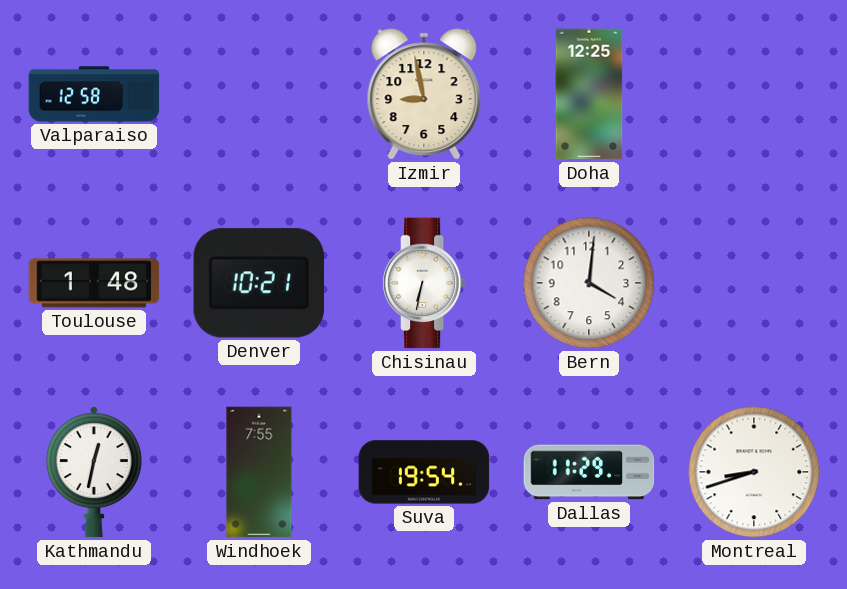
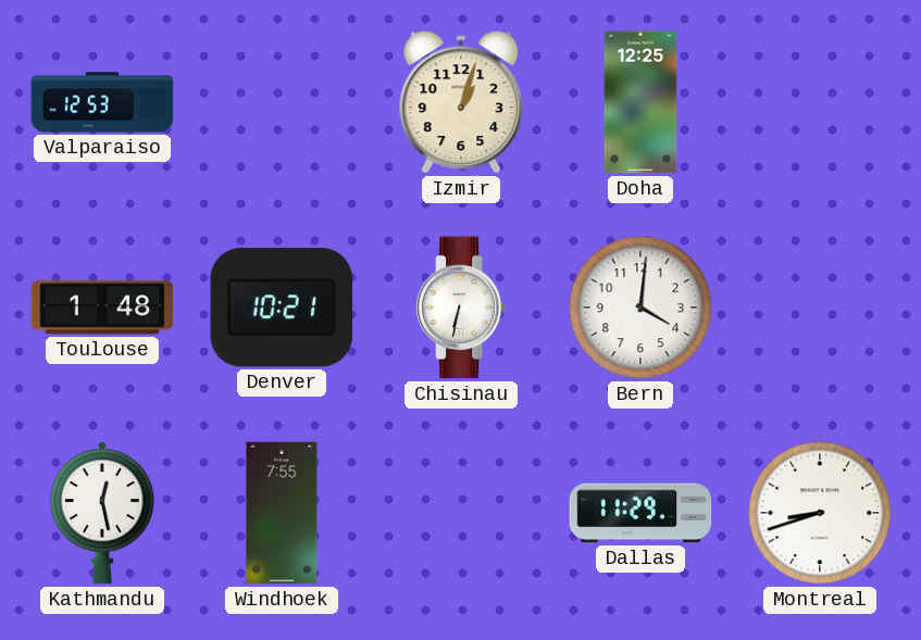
Valparaiso: 12:58 -> 12:53
Izmir: 8:58 -> 1:03
Kathmandu: 12:32 -> 12:28
Suva: 19:54 -> none
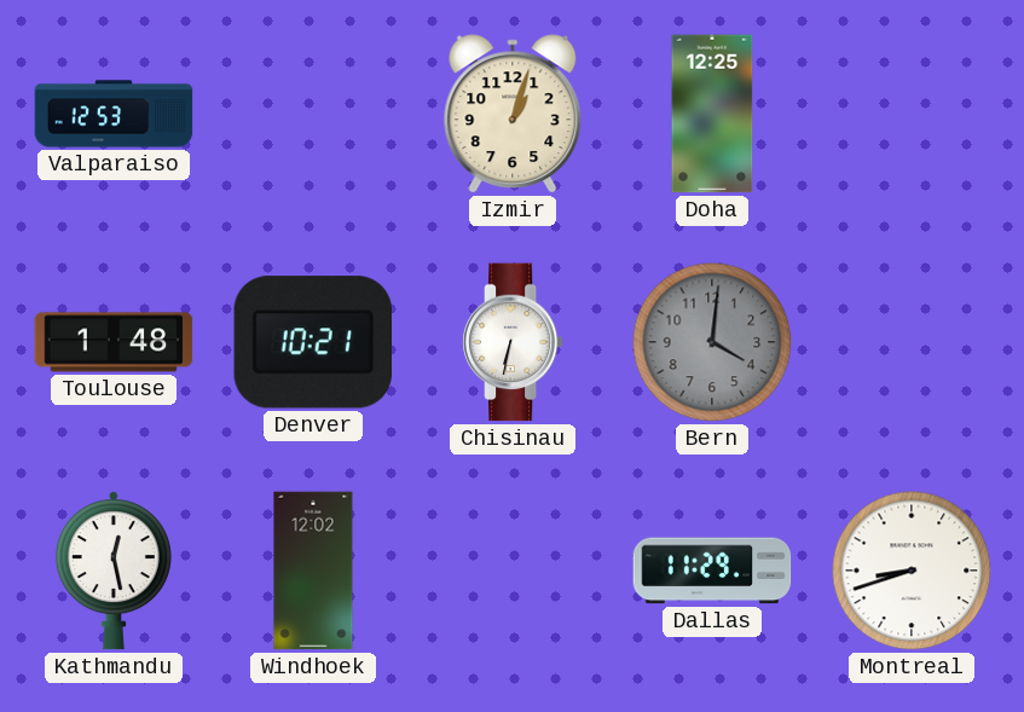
Bern dial: white -> grey
Windhoek: 7:55 -> 12:02
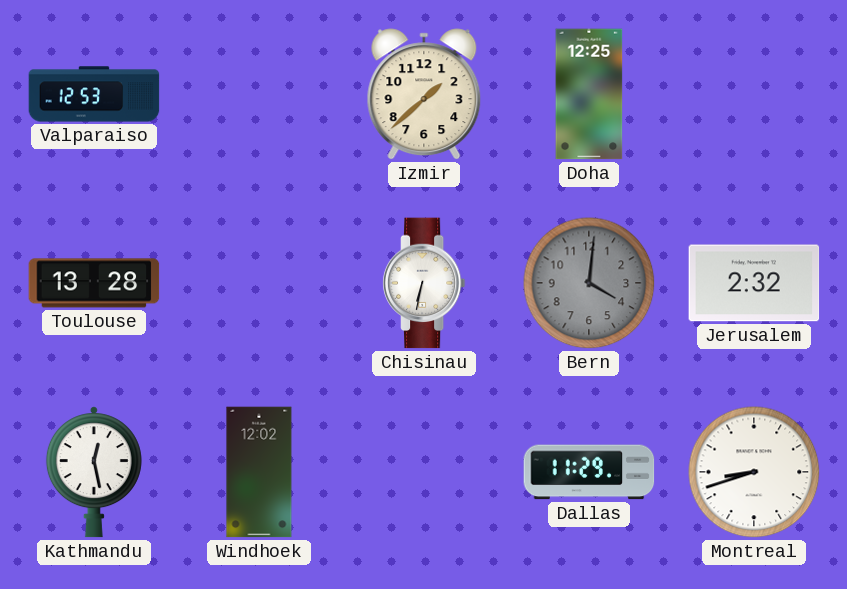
Izmir: 1:03 -> 1:38
Toulouse: 1:48 -> 13:28
Denver: 10:21 -> none
Jerusalem: none -> 2:32
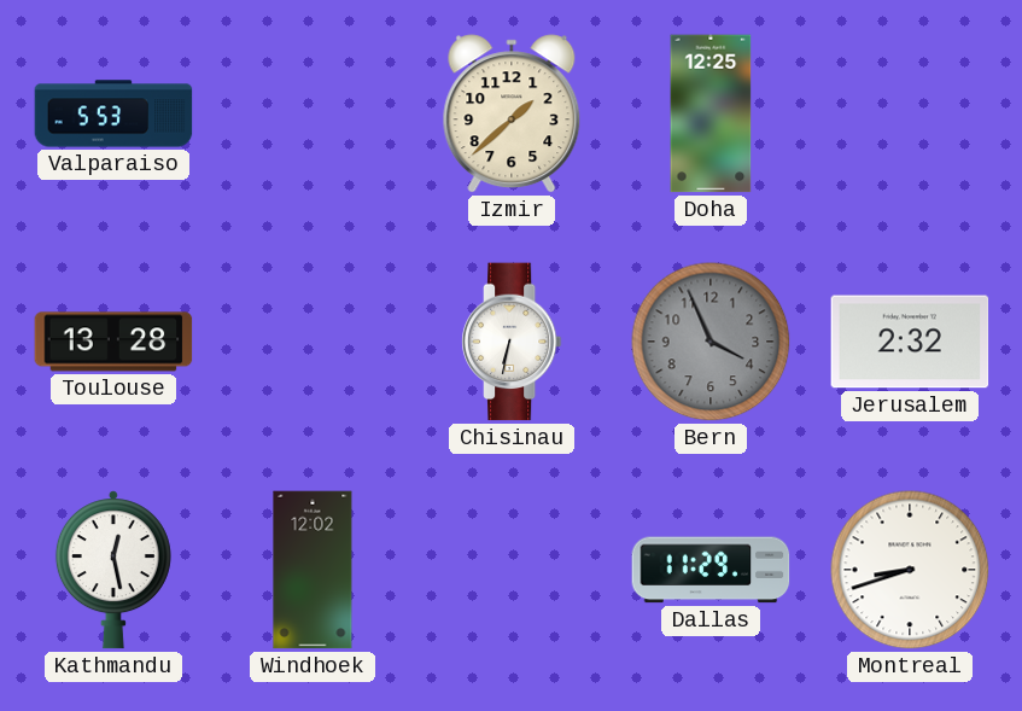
Valparaiso: 12:53 -> 5:53
Bern: 4:01 -> 3:56
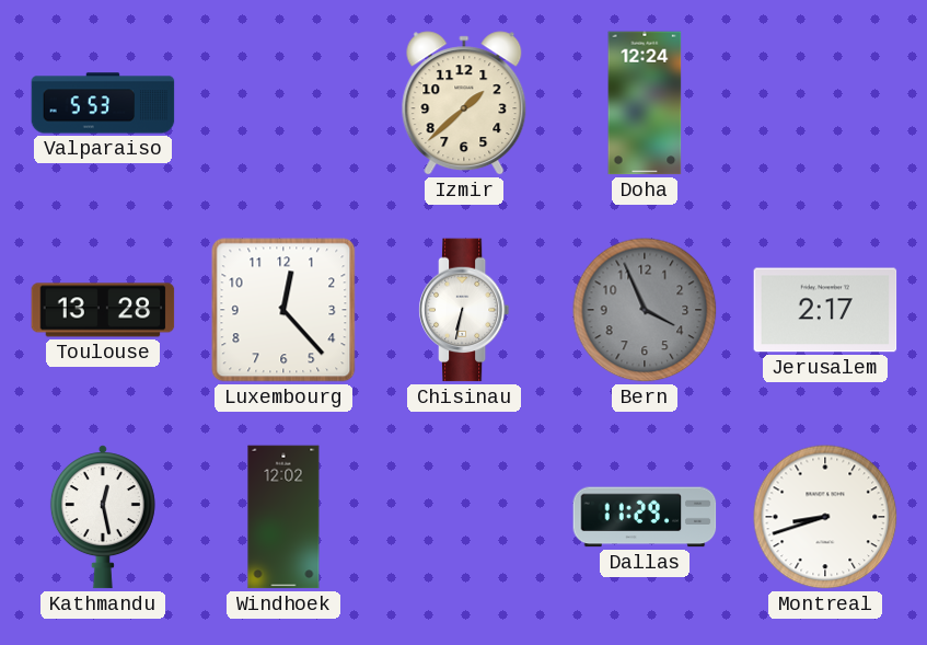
Doha: 12:25 -> 12:24
Luxembourg: none -> 12:23
Jerusalem: 2:32 -> 2:17
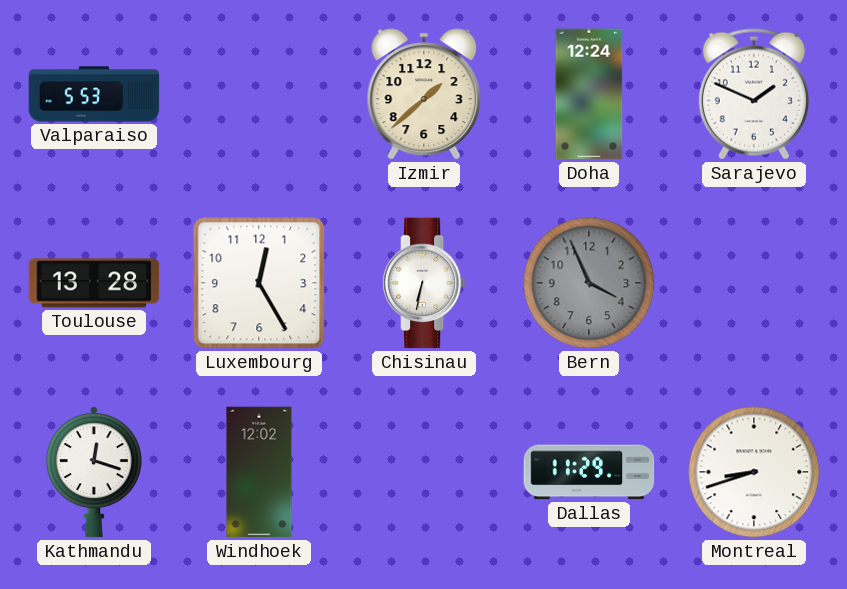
Sarajevo: none -> 1:49
Luxembourg: 12:23 -> 12:25
Jerusalem: 2:17 -> none
Kathmandu: 12:28 -> 12:18
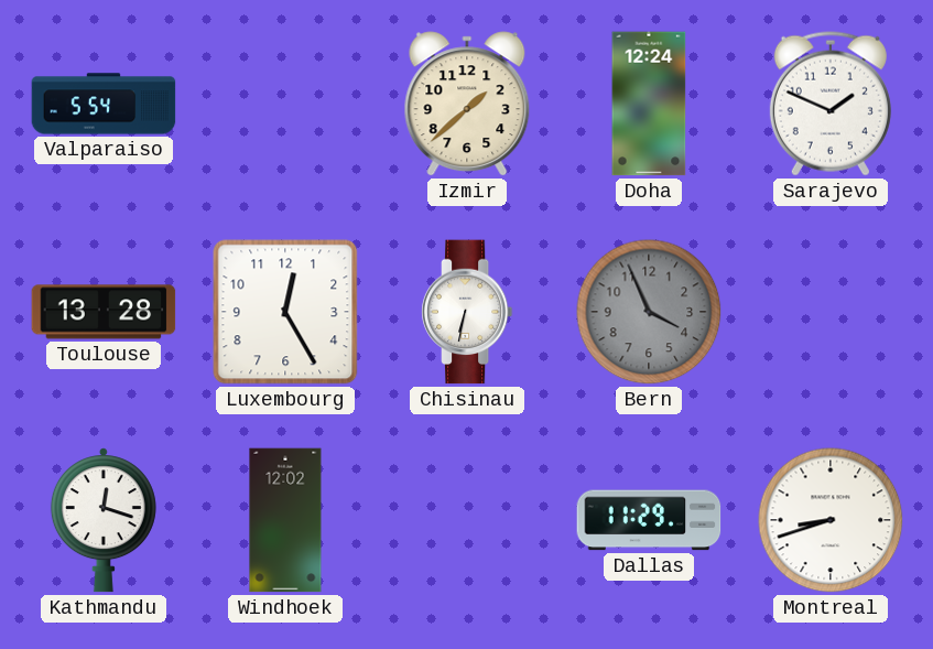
Valparaiso: 5:53 -> 5:54
